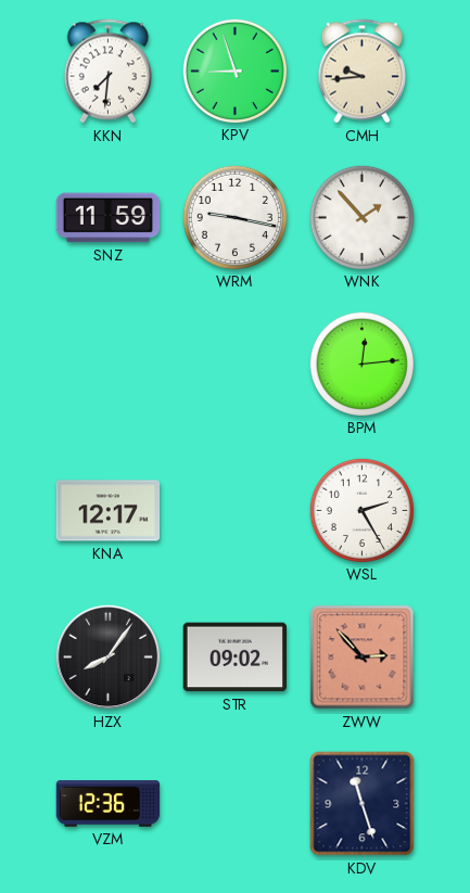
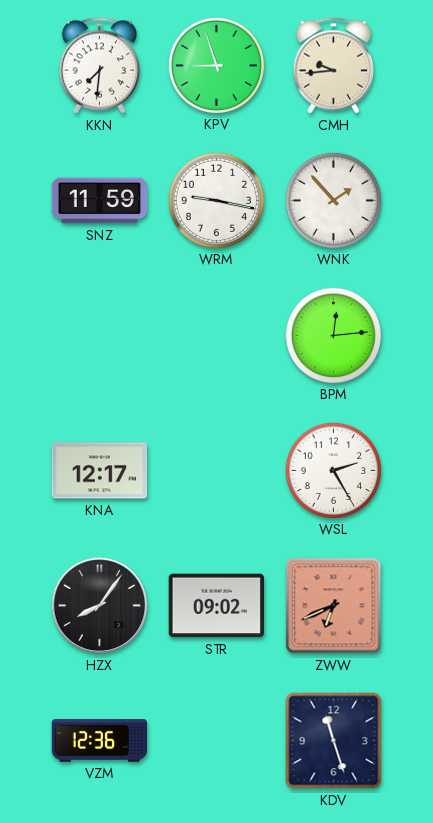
ZWW: 2:53 -> 6:41
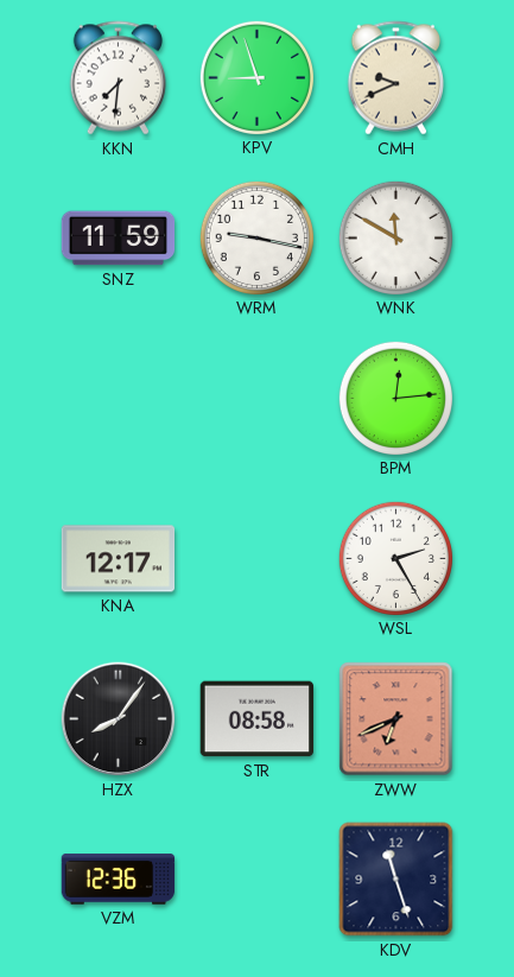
CMH: 9:44 -> 9:41
WNK: 1:53 -> 11:50
STR: 09:02 -> 08:58
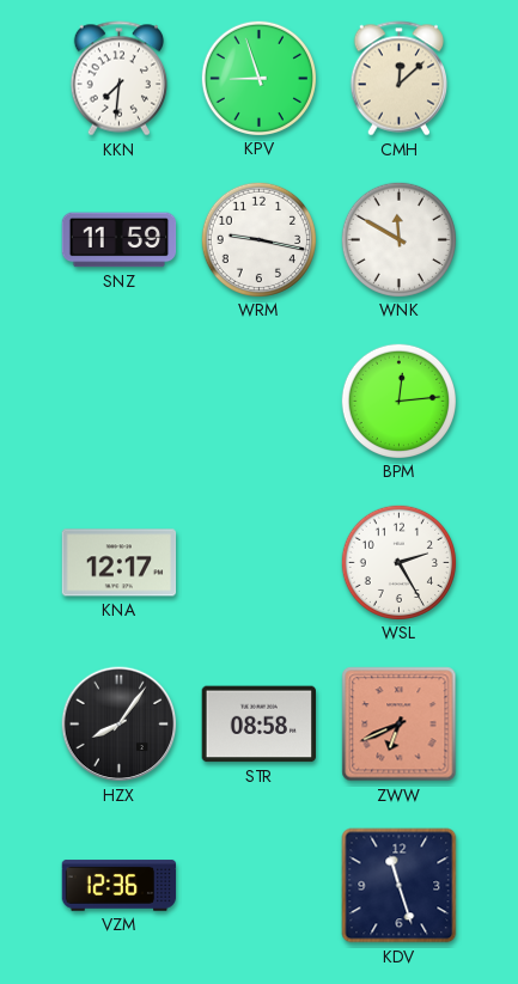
CMH: 9:41 -> 12:08
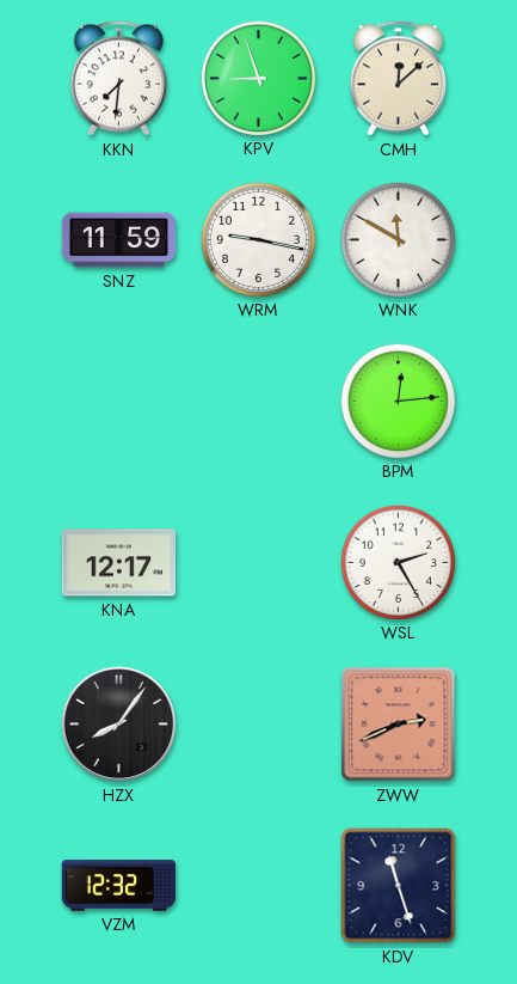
STR: 08:58 -> none
ZWW: 6:41 -> 2:41
VZM: 12:36 -> 12:32
